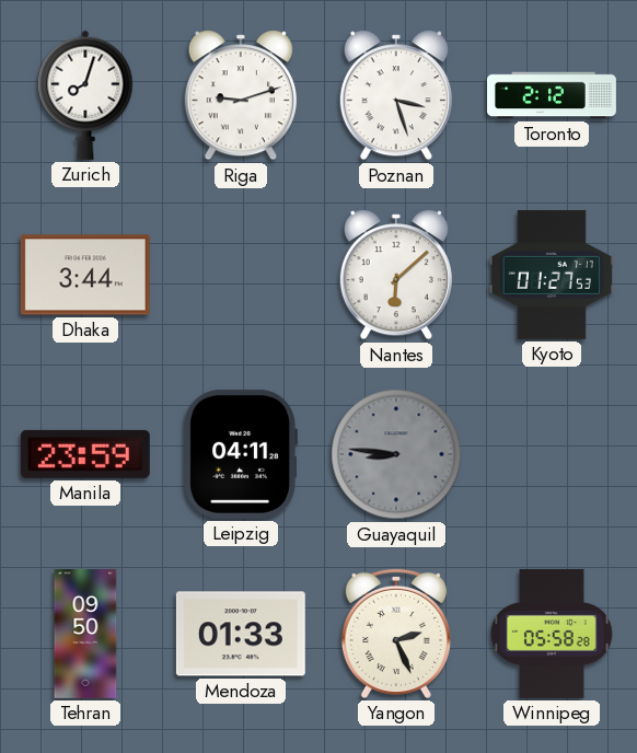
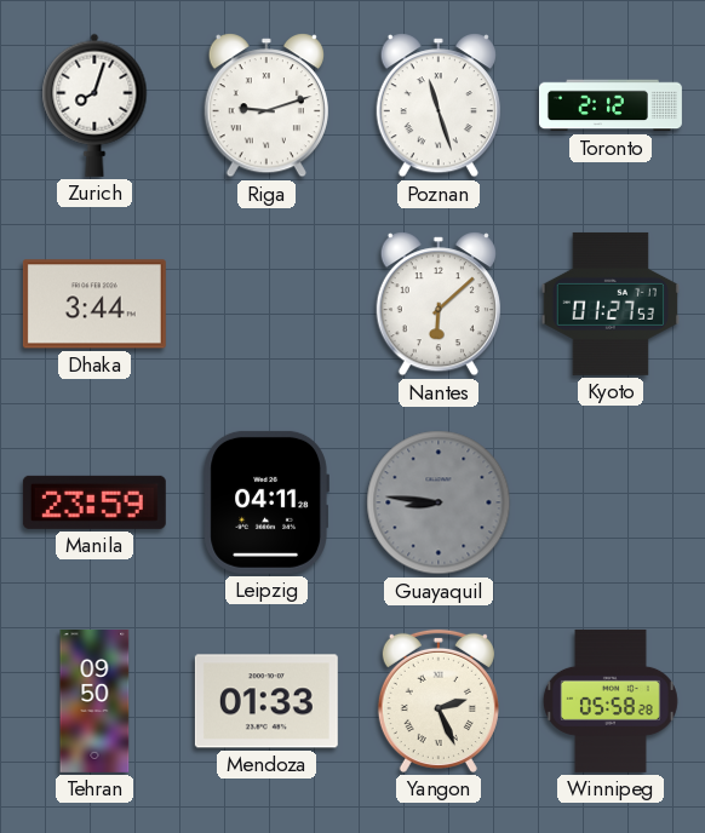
Poznan: 3:27 -> 11:27
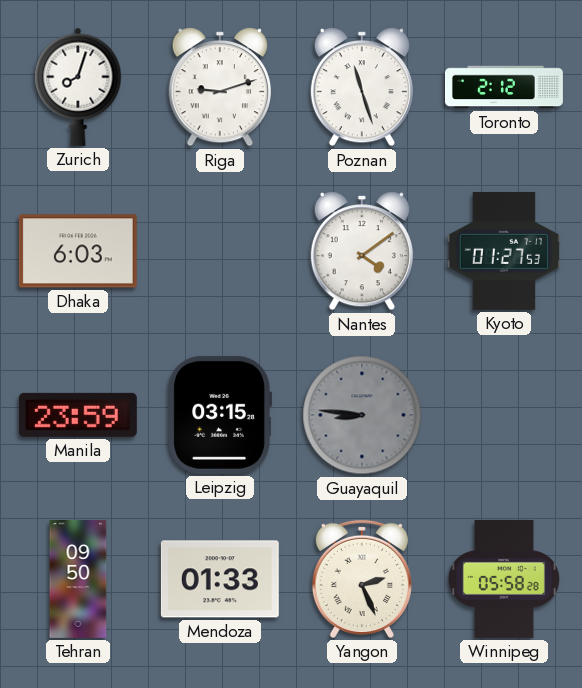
Dhaka: 3:44 -> 6:03
Nantes: 6:08 -> 4:09
Leipzig: 04:11 -> 03:15
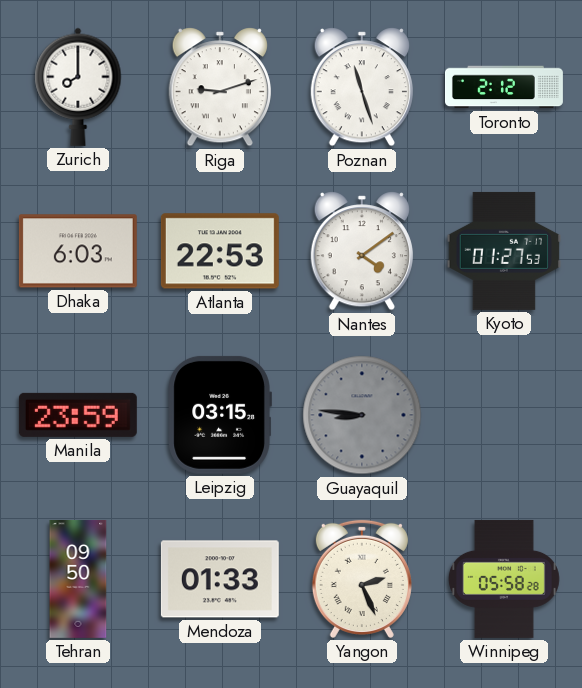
Zurich: 8:03 -> 8:00
Atlanta: none -> 22:53
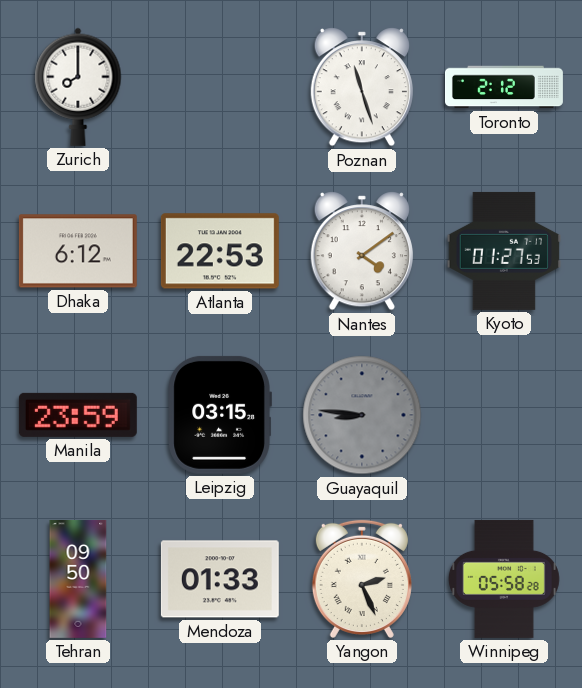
Riga: 9:12 -> none
Dhaka: 6:03 -> 6:12
